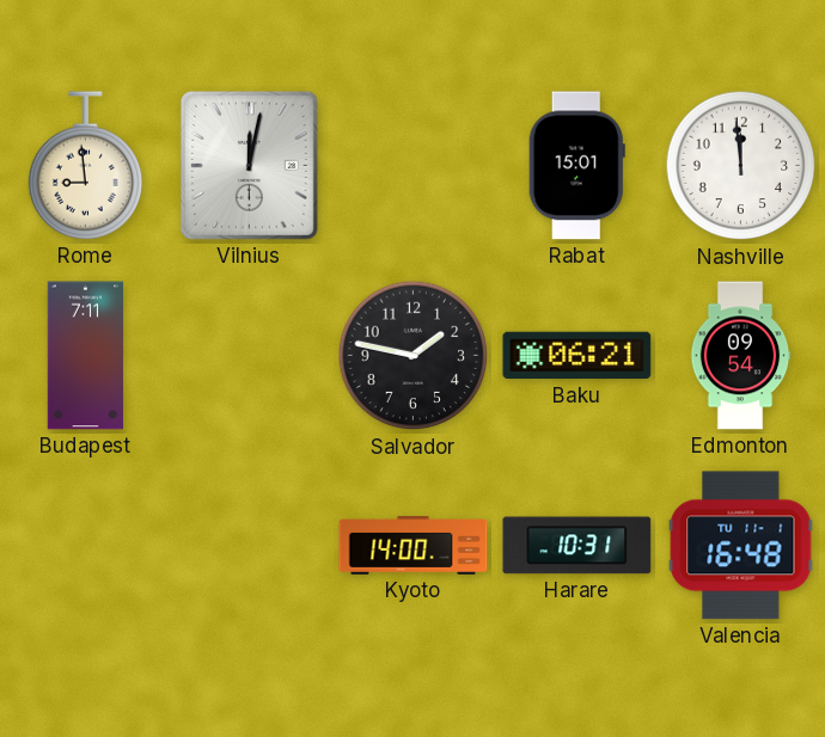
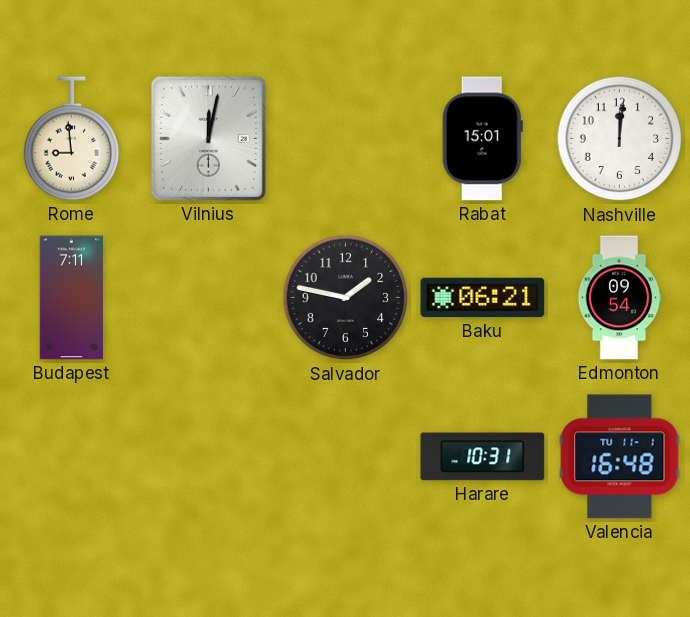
Nashville: 11:59 -> 12:01
Kyoto: 14:00 -> none
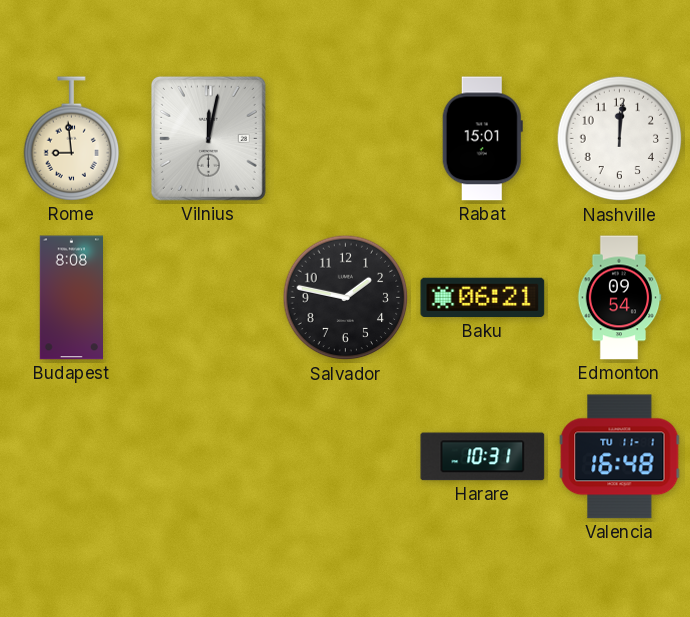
Budapest: 7:11 -> 8:08
